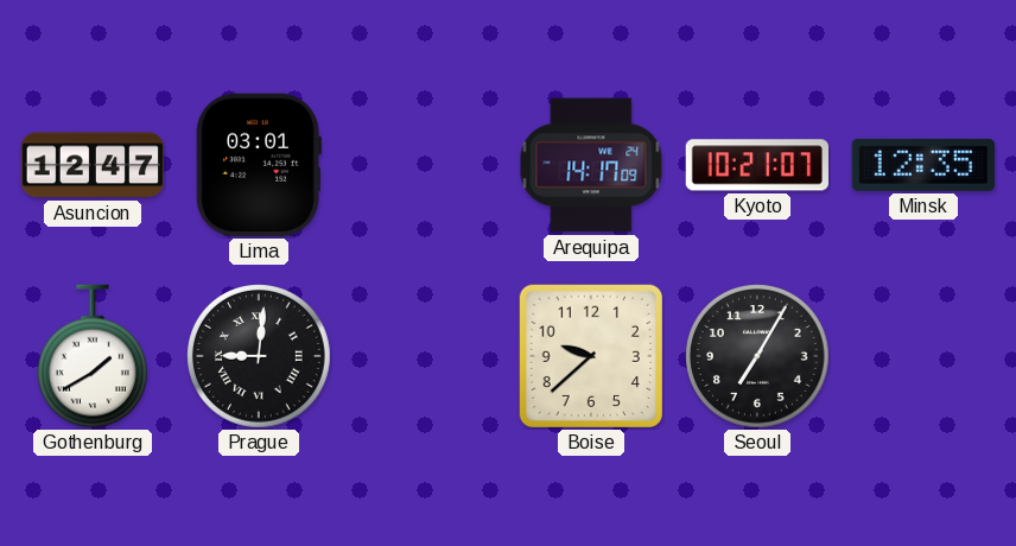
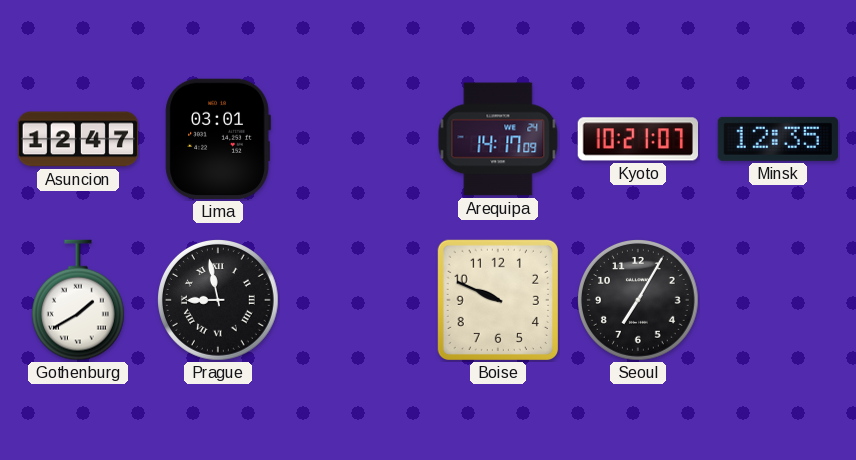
Prague: 9:01 -> 8:58
Boise: 9:38 -> 9:49
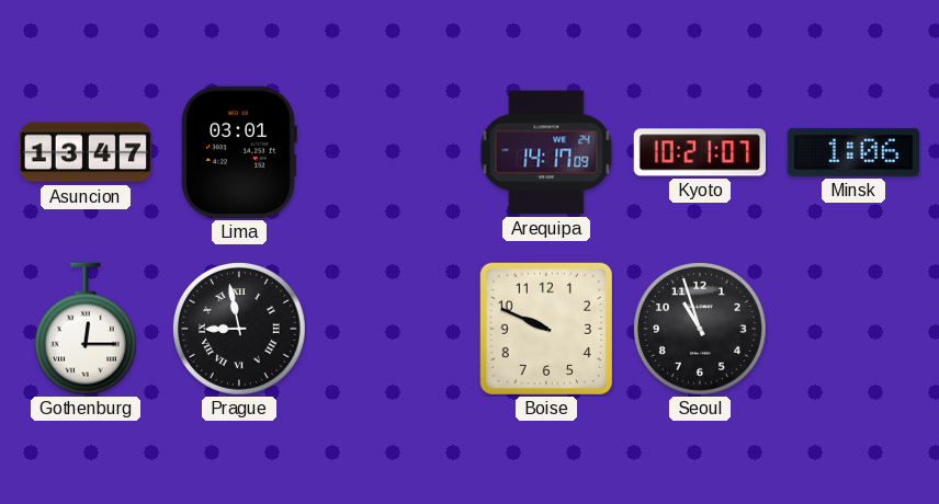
Asuncion: 12:47 -> 13:47
Minsk: 12:35 -> 1:06
Gothenburg: 1:40 -> 12:15
Seoul: 7:05 -> 10:57
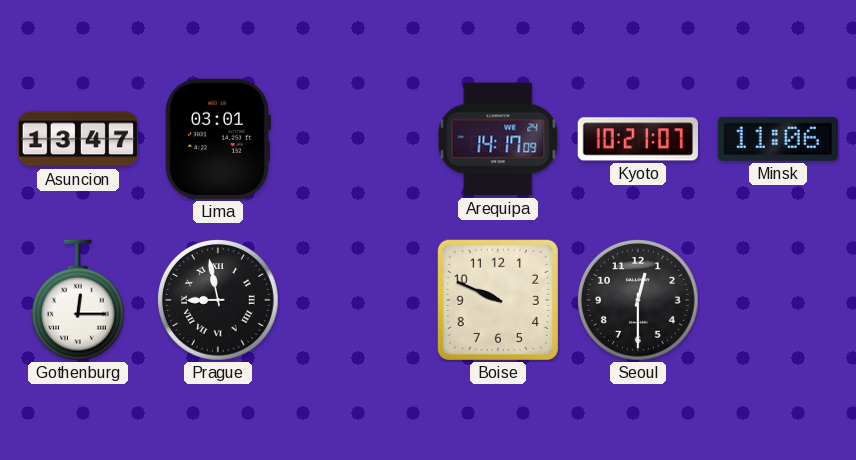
Minsk: 1:06 -> 11:06
Seoul: 10:57 -> 12:30
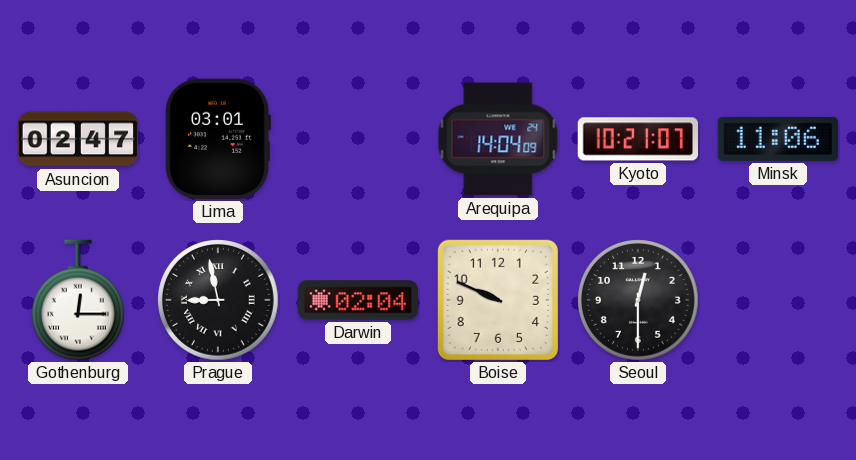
Asuncion: 13:47 -> 02:47
Arequipa: 14:17 -> 14:04
Darwin: none -> 02:04
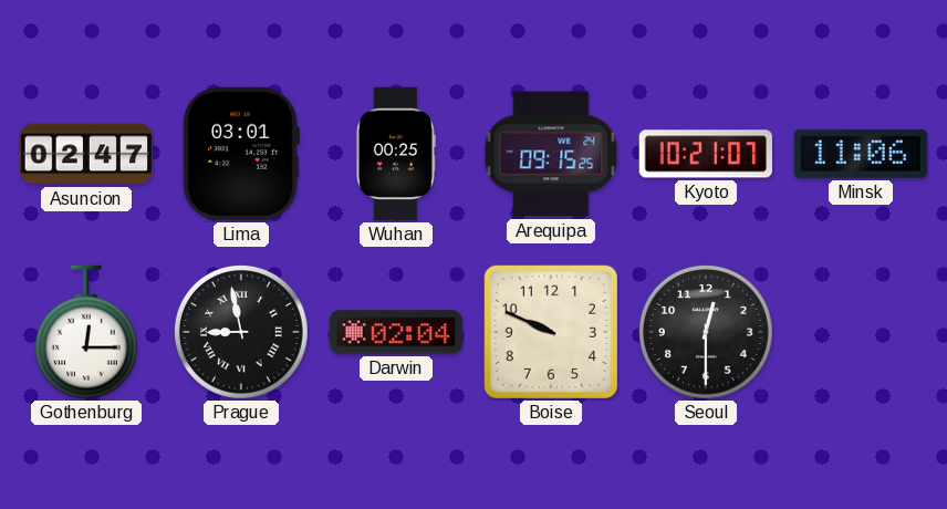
Wuhan: none -> 00:25
Arequipa: 14:04 -> 09:15
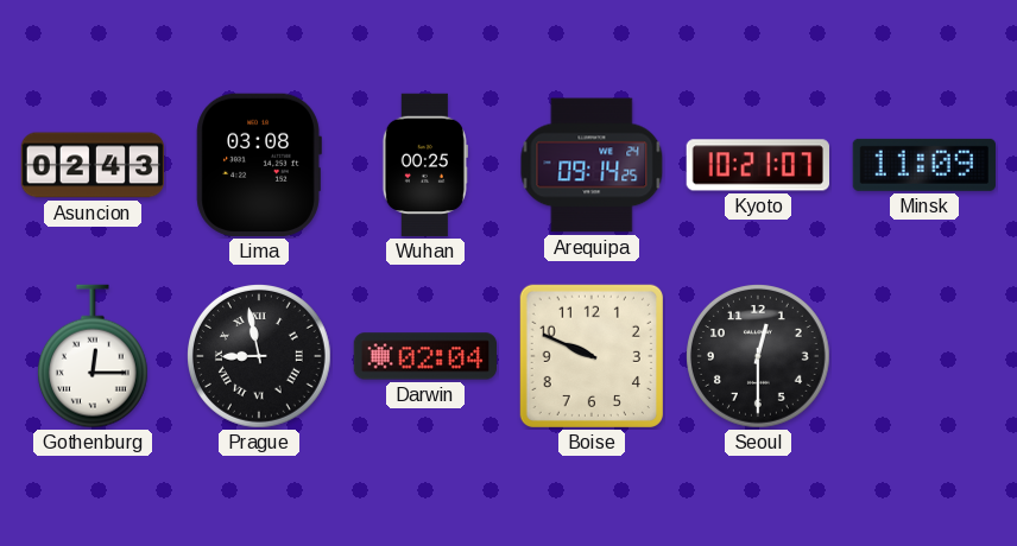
Asuncion: 02:47 -> 02:43
Lima: 03:01 -> 03:08
Arequipa: 09:15 -> 09:14
Minsk: 11:06 -> 11:09
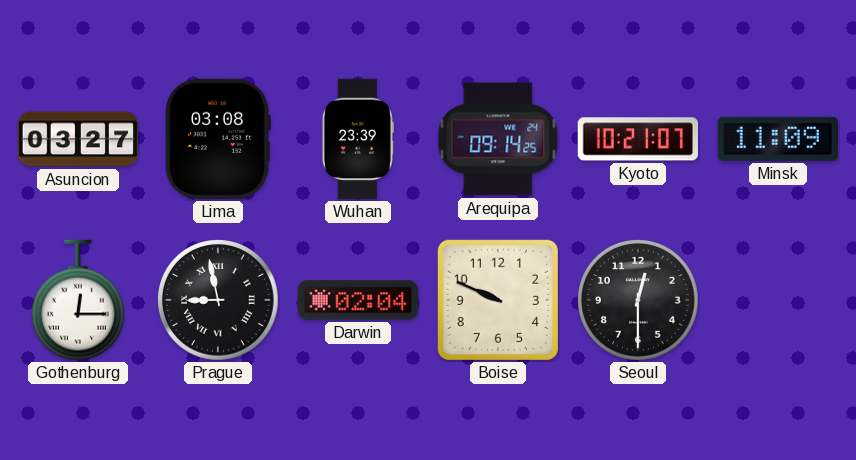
Asuncion: 02:43 -> 03:27
Wuhan: 00:25 -> 23:39
